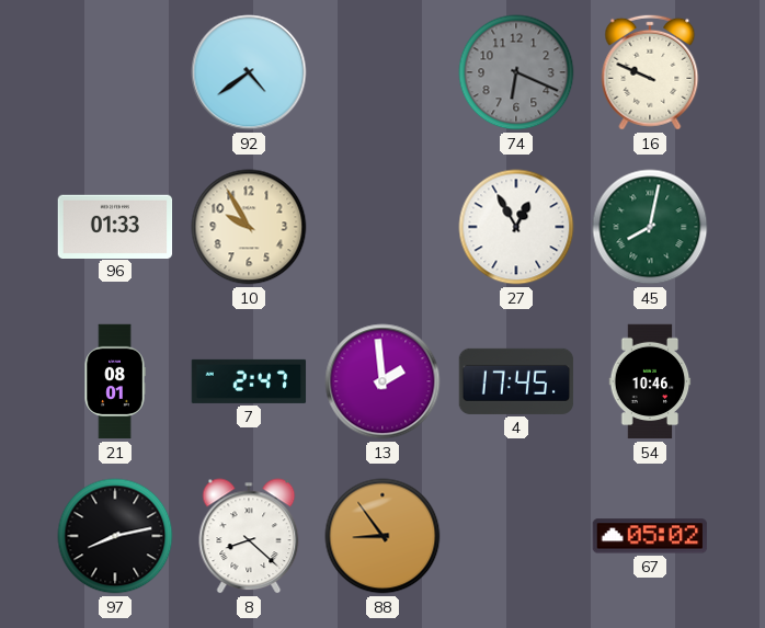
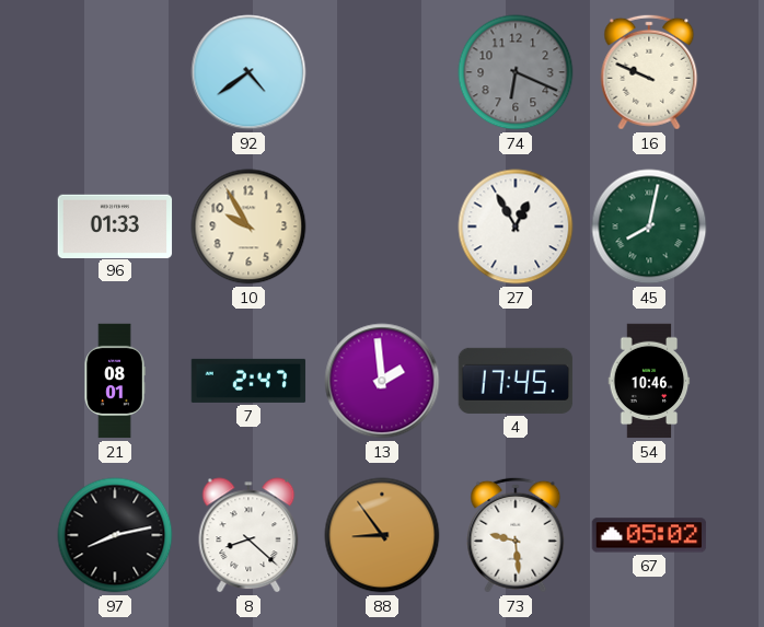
73: none -> 9:29
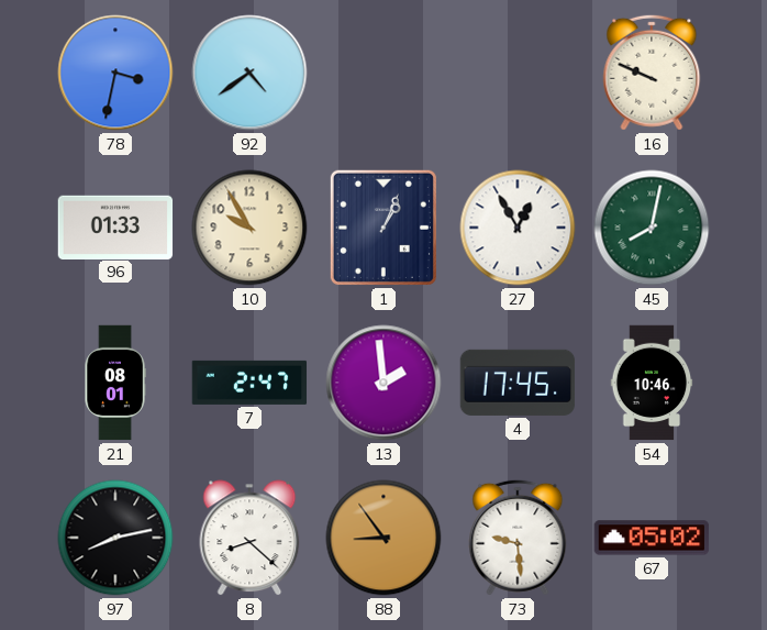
78: none -> 3:32
74: 6:19 -> none
1: none -> 1:04
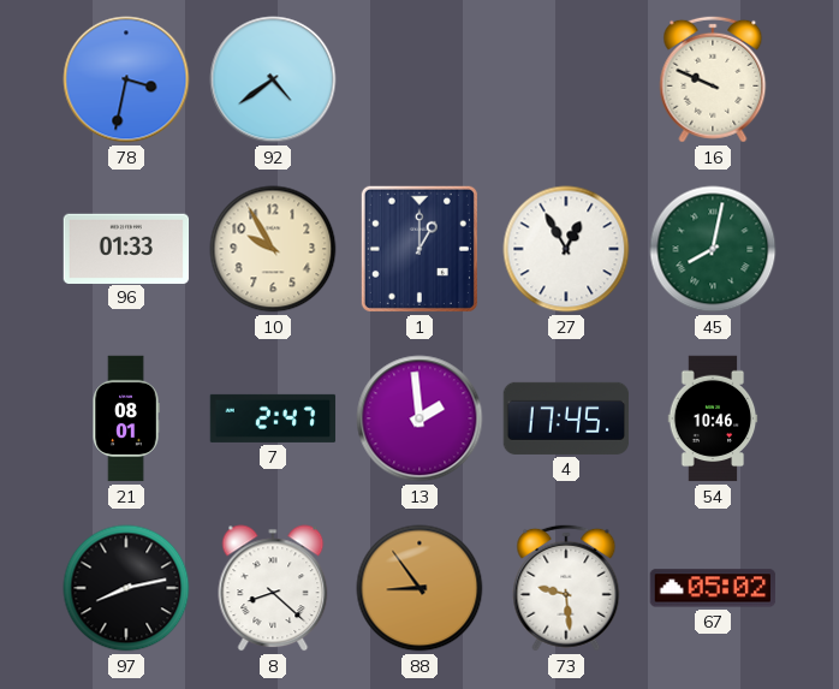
1: 1:04 -> 1:00
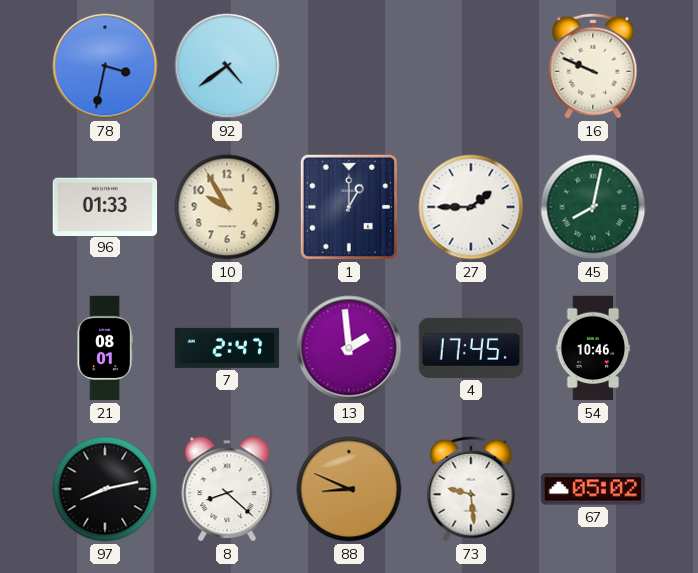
27: 12:55 -> 1:45
88: 8:54 -> 8:49
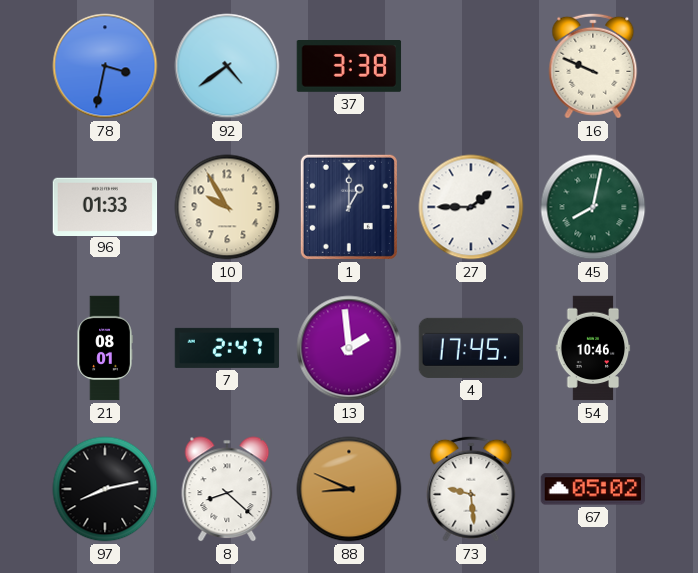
37: none -> 3:38
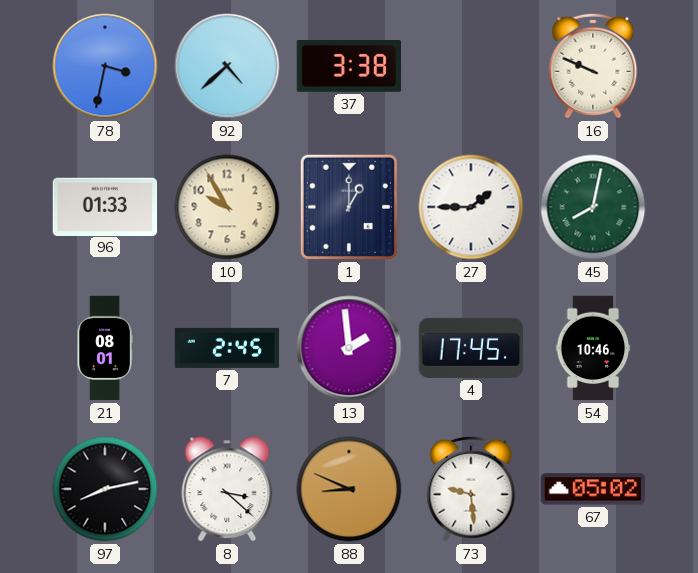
92: 4:39 -> 4:38
7: 2:47 -> 2:45
8: 8:22 -> 3:22
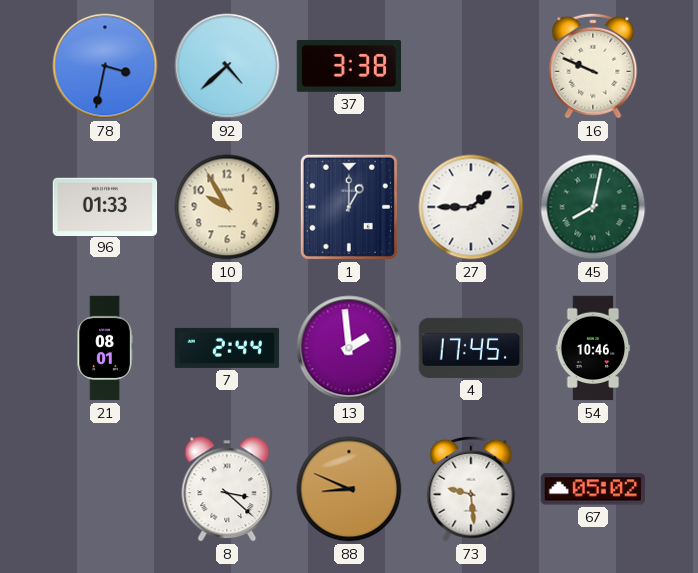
7: 2:45 -> 2:44
97: 8:13 -> none
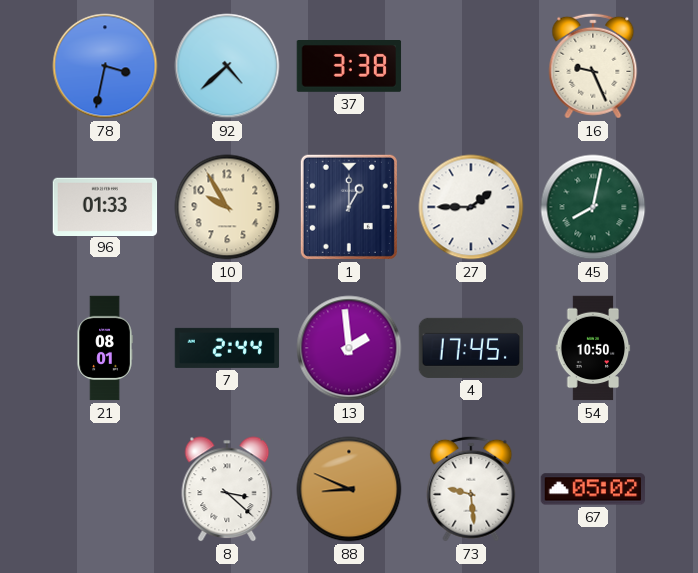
16: 9:49 -> 9:26
54: 10:46 -> 10:50
